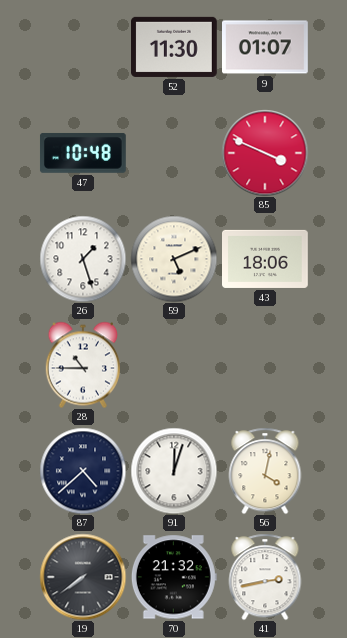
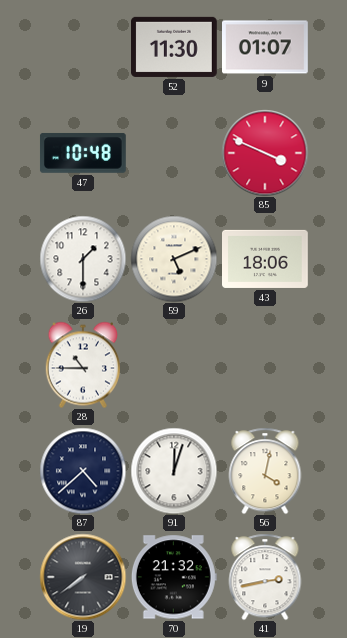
26: 1:27 -> 1:30
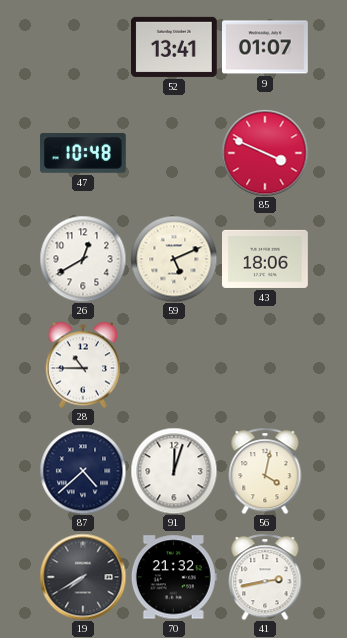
52: 11:30 -> 13:41
26: 1:30 -> 12:40
19: 7:39 -> 7:40
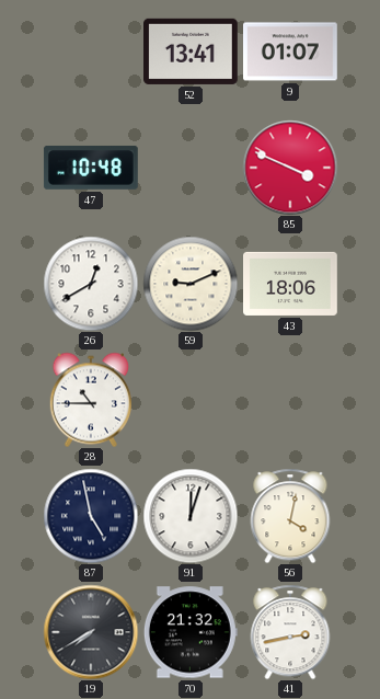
59: 5:11 -> 9:11
87: 4:38 -> 4:58
